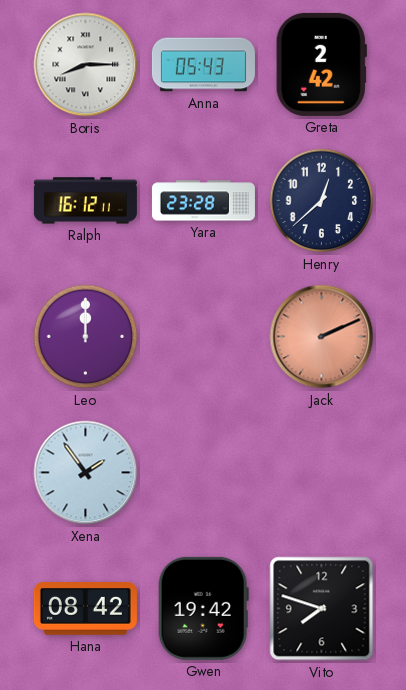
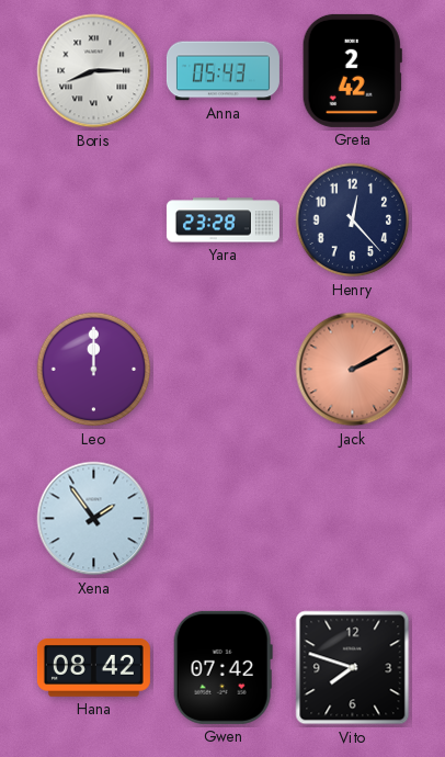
Ralph: 16:12 -> none
Henry: 12:38 -> 12:23
Jack: 2:11 -> 2:10
Gwen: 19:42 -> 07:42
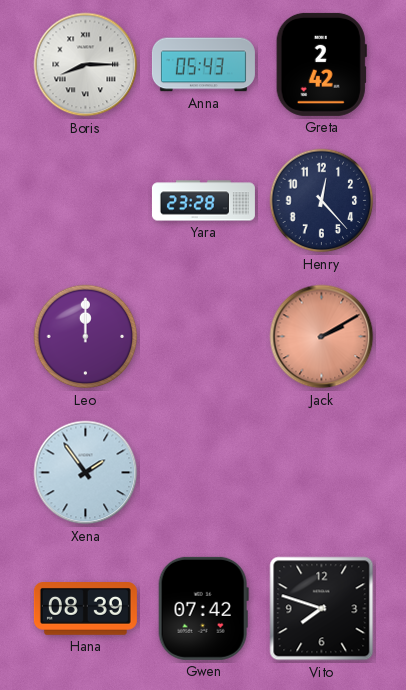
Hana: 08:42 -> 08:39
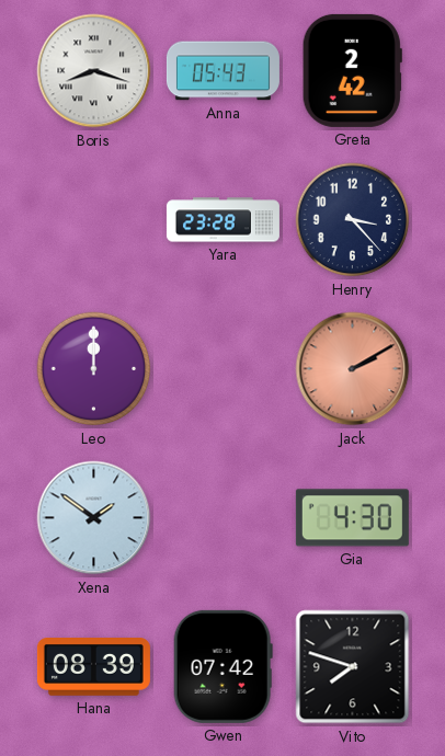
Boris: 8:15 -> 8:18
Henry: 12:23 -> 3:23
Xena: 1:54 -> 1:51
Gia: none -> 4:30
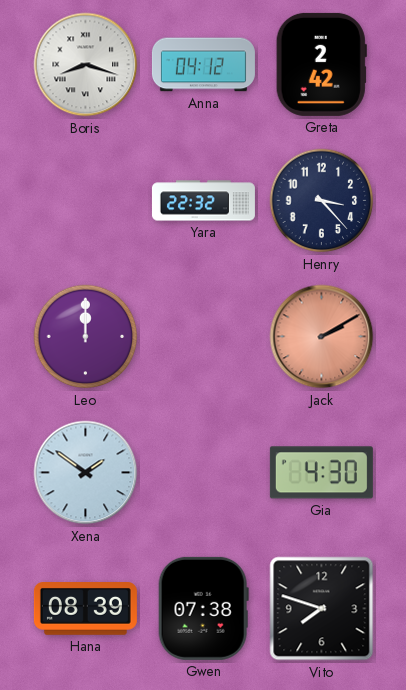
Anna: 05:43 -> 04:12
Yara: 23:28 -> 22:32
Gwen: 07:42 -> 07:38
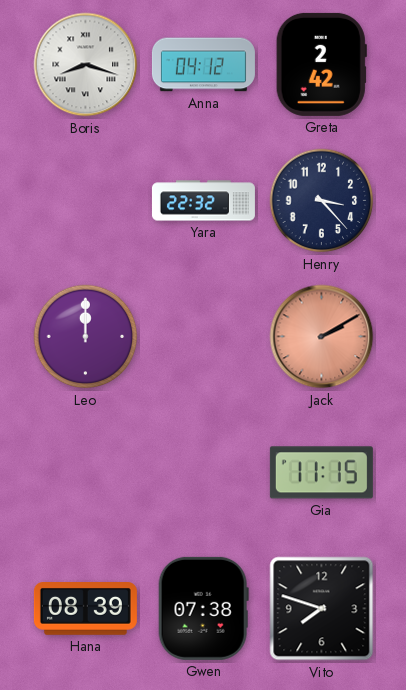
Xena: 1:51 -> none
Gia: 4:30 -> 11:15
